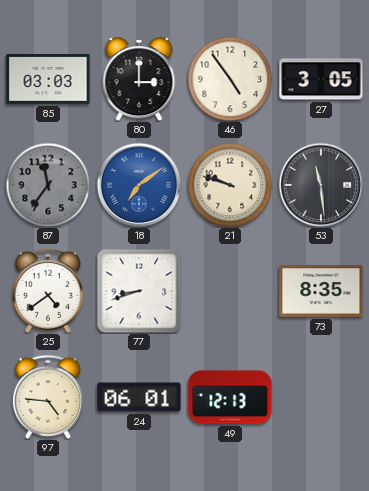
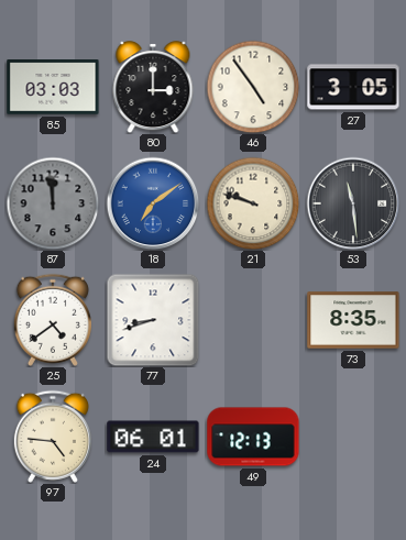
87: 11:36 -> 11:59
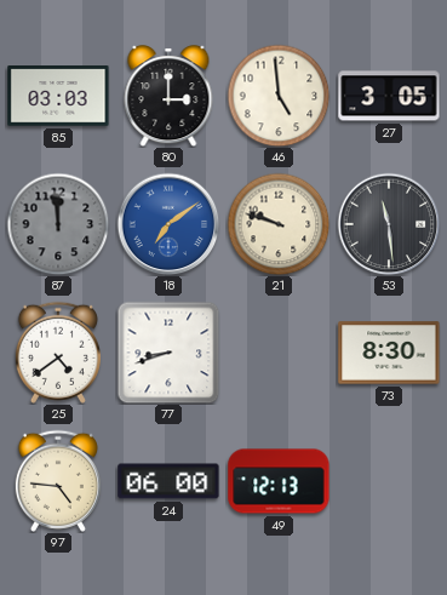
46: 4:54 -> 4:59
73: 8:35 -> 8:30
24: 06:01 -> 06:00
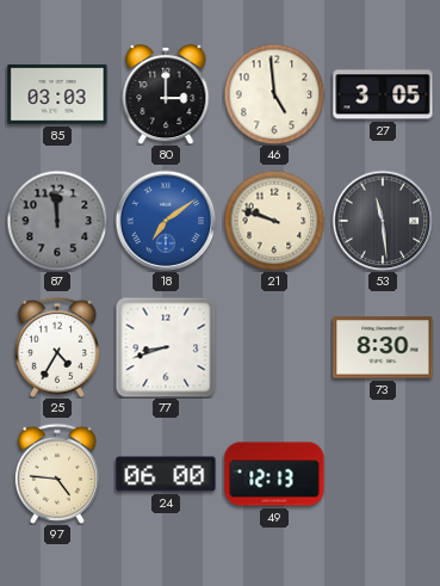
25: 4:39 -> 4:35
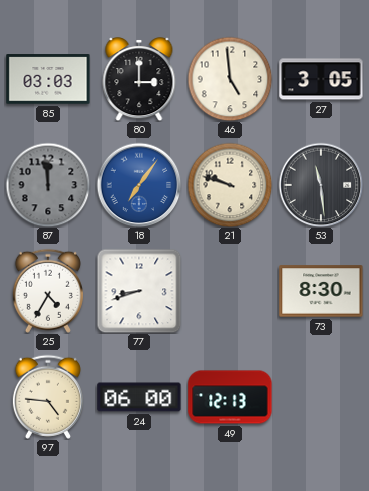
18: 7:09 -> 7:06
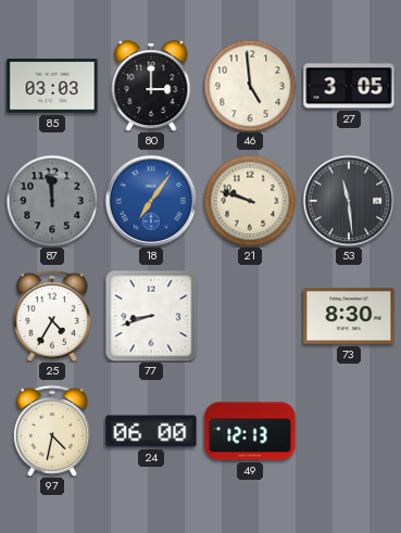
97: 4:46 -> 4:32
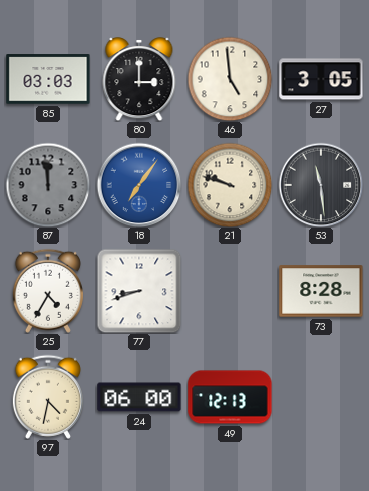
73: 8:30 -> 8:28
